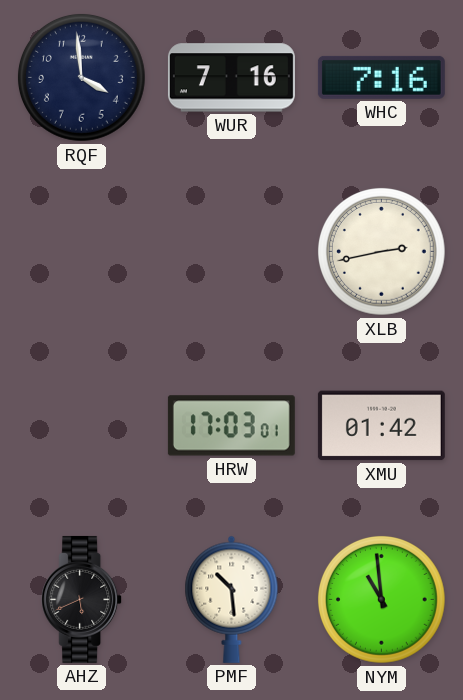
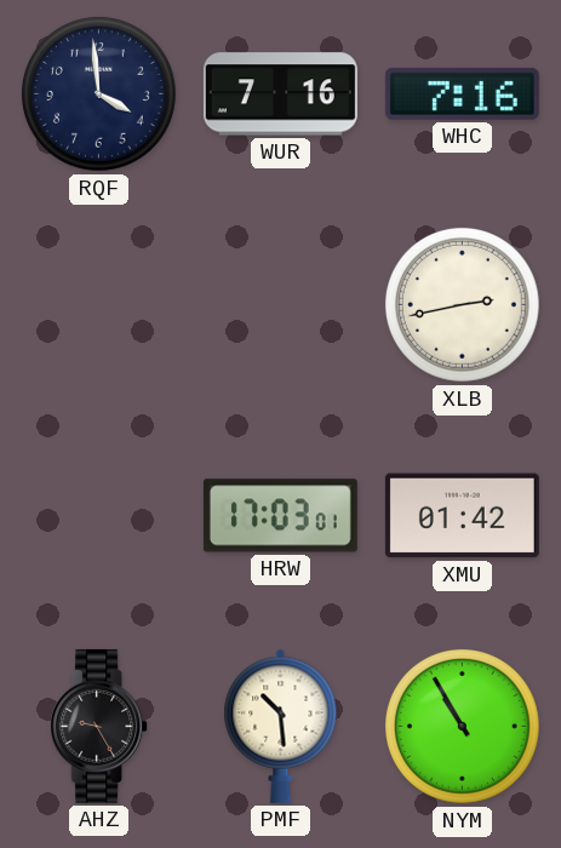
AHZ: 5:41 -> 9:25
NYM: 10:59 -> 10:55
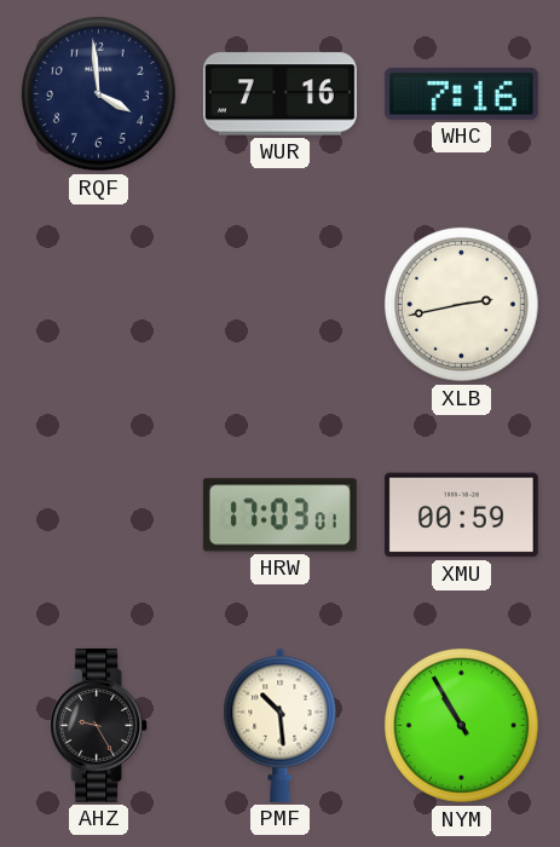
XMU: 01:42 -> 00:59
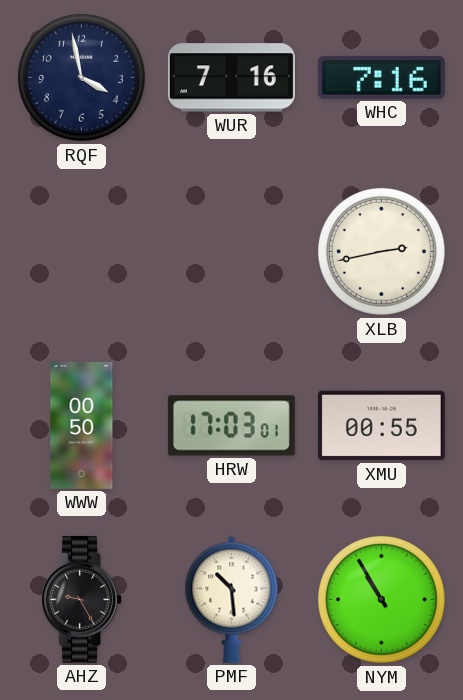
RQF: 3:59 -> 3:58
WWW: none -> 00:50
XMU: 00:59 -> 00:55
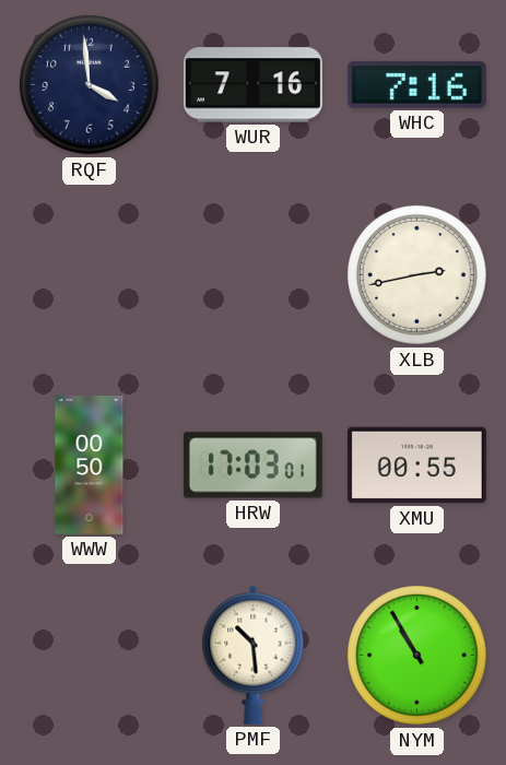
RQF: 3:58 -> 3:59
AHZ: 9:25 -> none
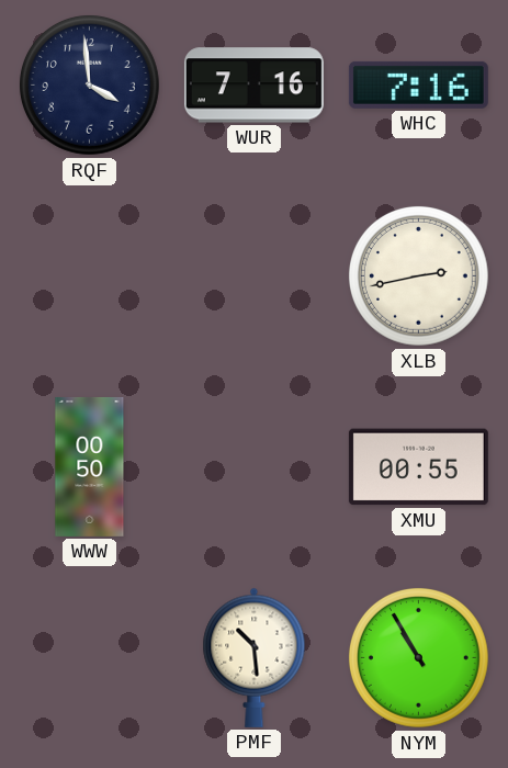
HRW: 17:03 -> none
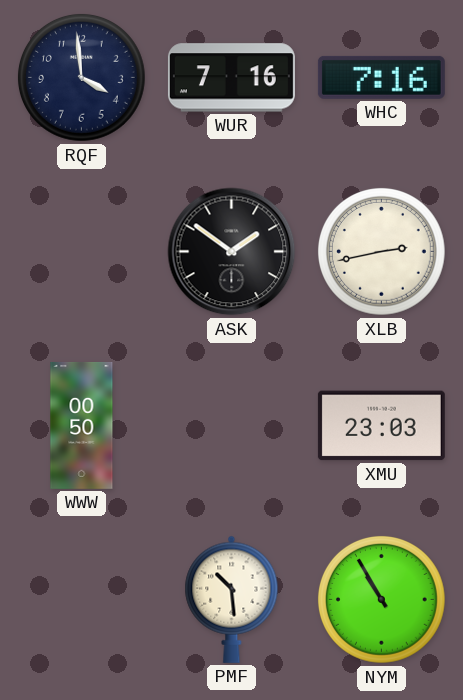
ASK: none -> 1:51
XMU: 00:55 -> 23:03
